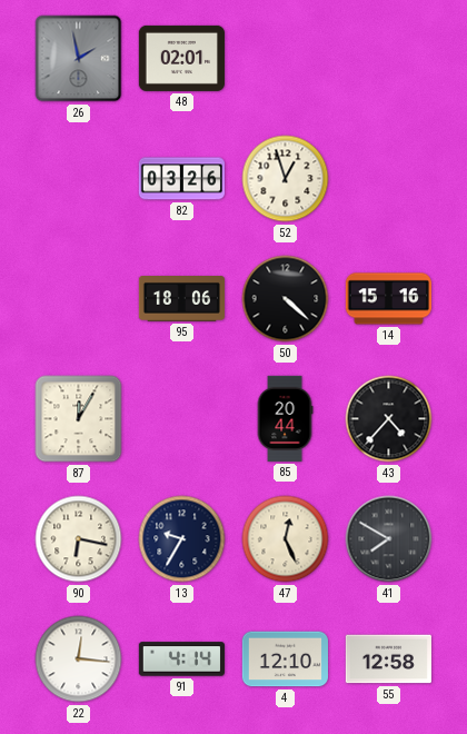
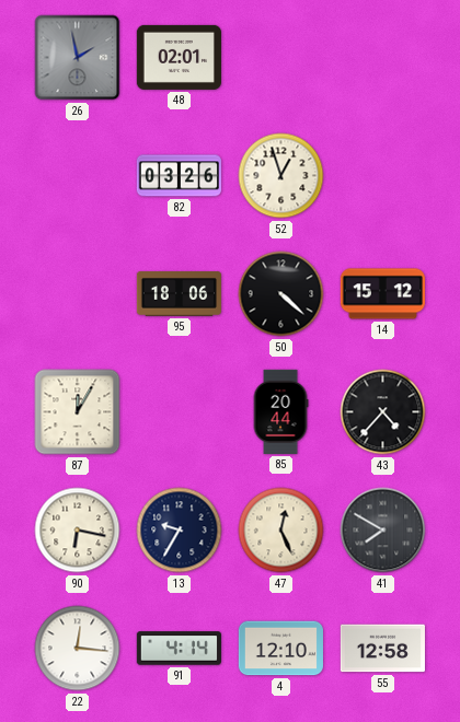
14: 15:16 -> 15:12
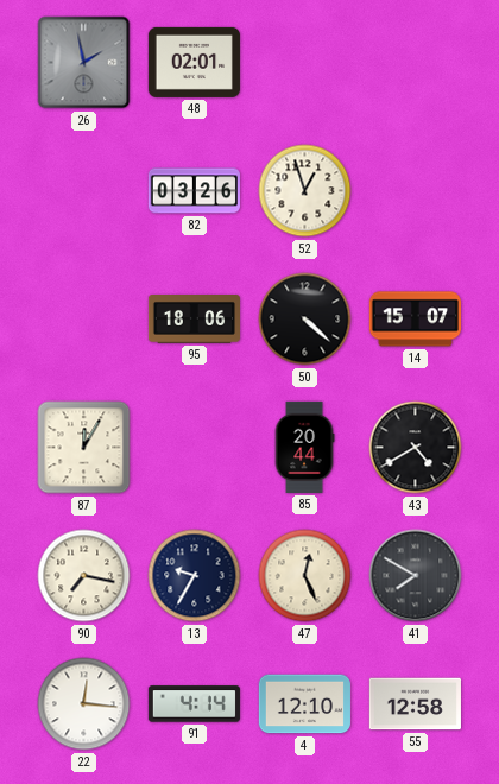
14: 15:12 -> 15:07
43: 4:37 -> 4:40
90: 6:17 -> 7:17
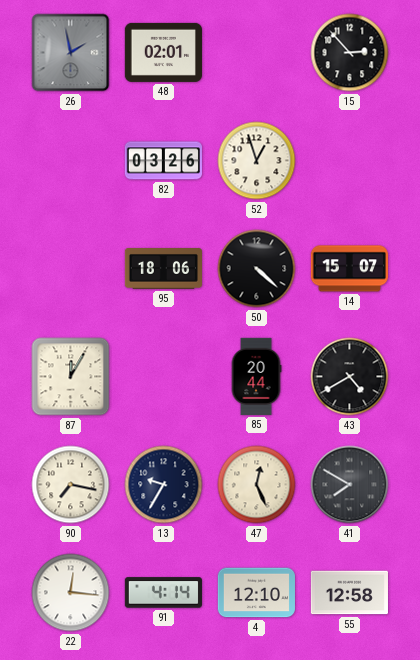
15: none -> 2:53
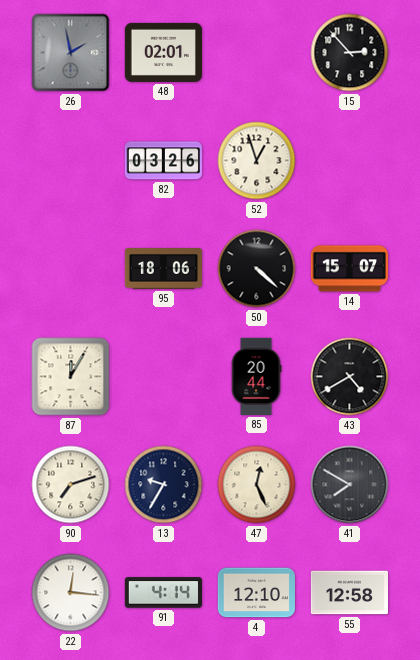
90: 7:17 -> 7:12
